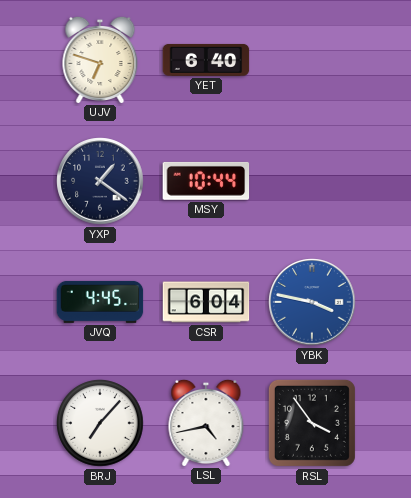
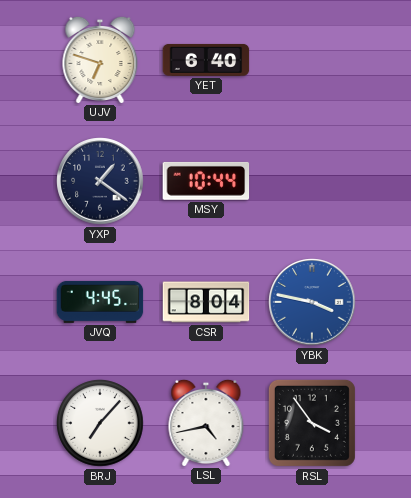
CSR: 6:04 -> 8:04
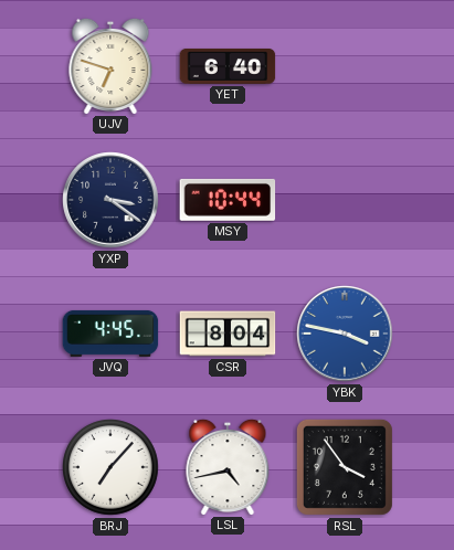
YXP: 1:21 -> 3:21
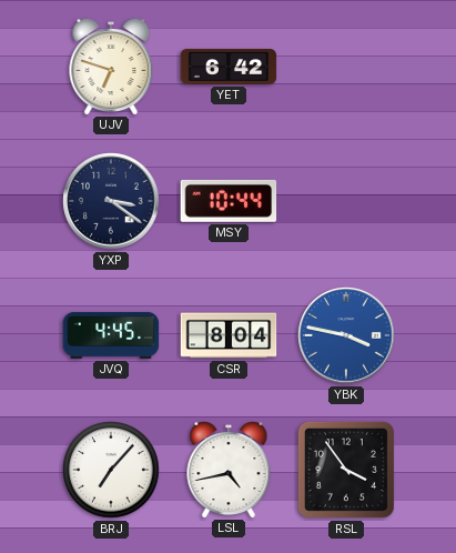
YET: 6:40 -> 6:42
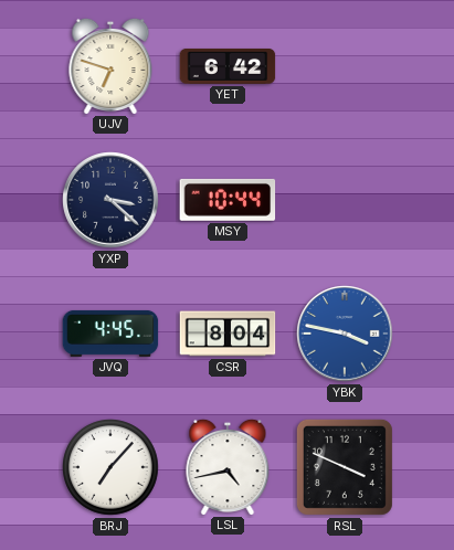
YXP: 3:21 -> 3:22
RSL: 3:54 -> 3:49
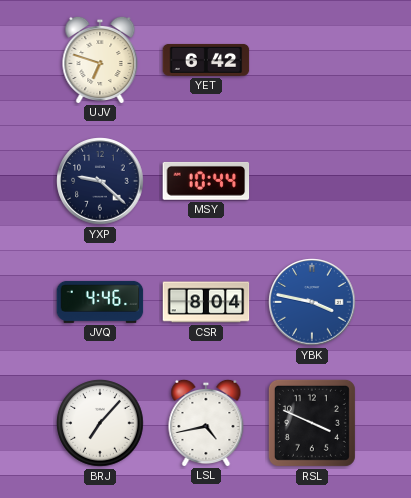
YXP: 3:22 -> 9:22
JVQ: 4:45 -> 4:46
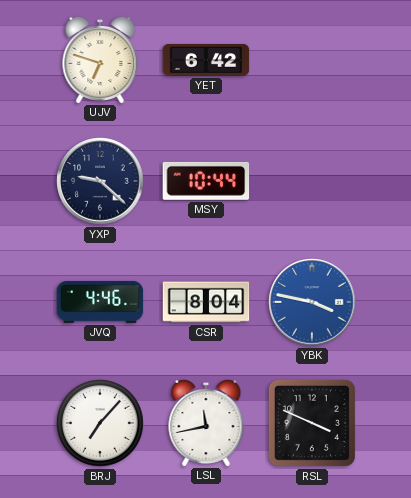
LSL: 4:43 -> 11:43
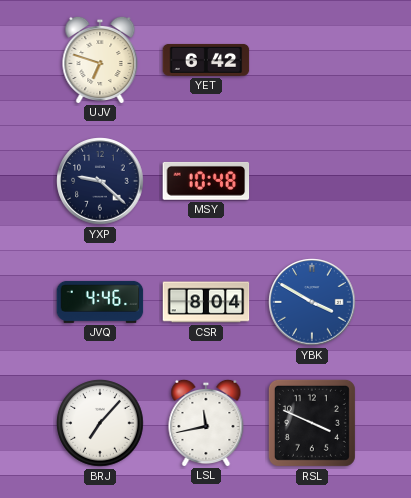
MSY: 10:44 -> 10:48
YBK: 3:47 -> 3:50
